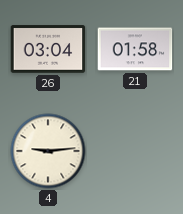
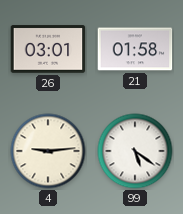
26: 03:04 -> 03:01
99: none -> 5:21
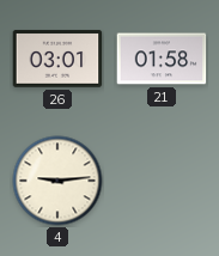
99: 5:21 -> none
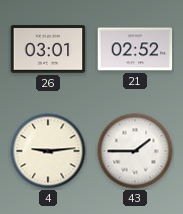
21: 01:58 -> 02:52
43: none -> 1:45
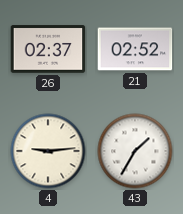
26: 03:01 -> 02:37
43: 1:45 -> 1:35
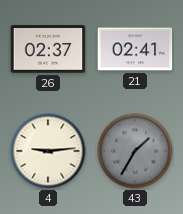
21: 02:52 -> 02:41
43 dial: white -> grey
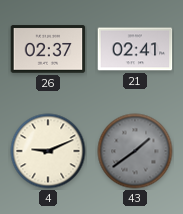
4: 9:14 -> 9:11
43: 1:35 -> 1:39
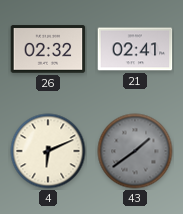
26: 02:37 -> 02:32
4: 9:11 -> 6:11
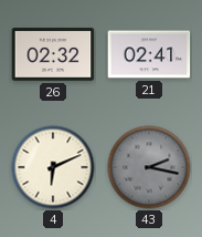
43: 1:39 -> 2:17
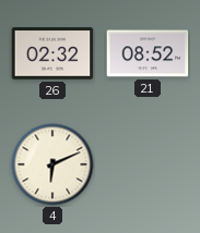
21: 02:41 -> 08:52
43: 2:17 -> none
